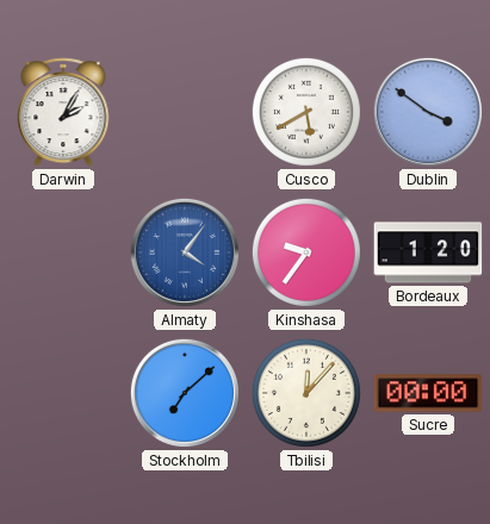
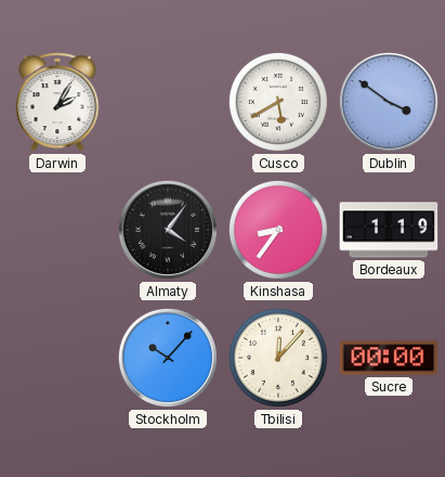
Almaty dial: blue -> black
Kinshasa: 9:36 -> 8:36
Bordeaux: 1:20 -> 1:19
Stockholm: 7:08 -> 10:07
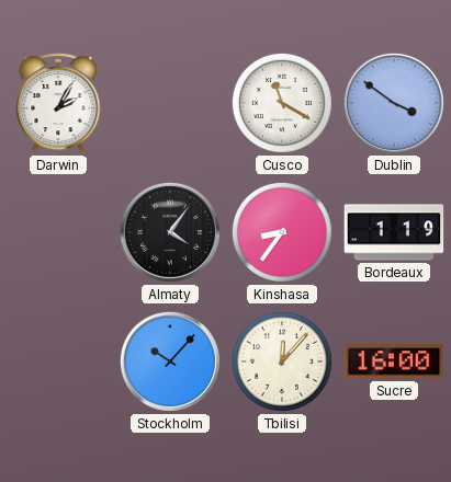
Cusco: 5:40 -> 11:20
Sucre: 00:00 -> 16:00
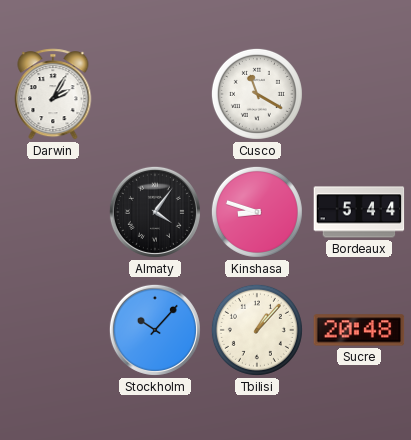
Dublin: 3:51 -> none
Kinshasa: 8:36 -> 8:48
Bordeaux: 1:19 -> 5:44
Tbilisi: 12:07 -> 1:07
Sucre: 16:00 -> 20:48
